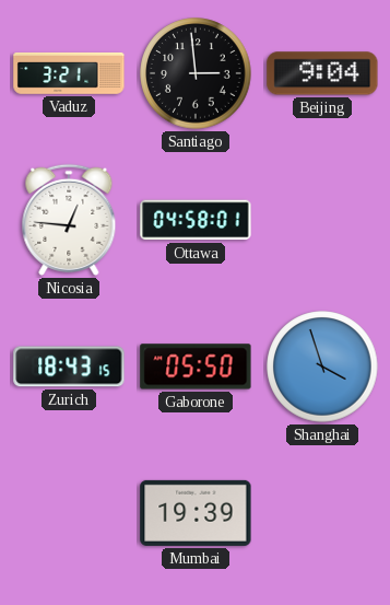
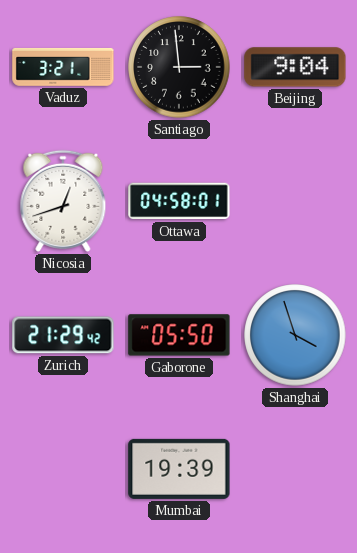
Nicosia: 12:46 -> 12:42
Zurich: 18:43 -> 21:29
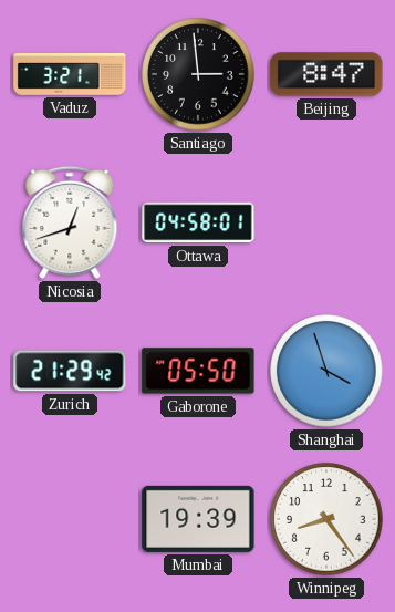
Beijing: 9:04 -> 8:47
Winnipeg: none -> 8:24
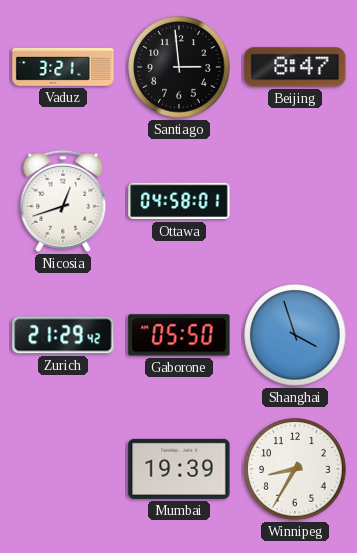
Winnipeg: 8:24 -> 8:35
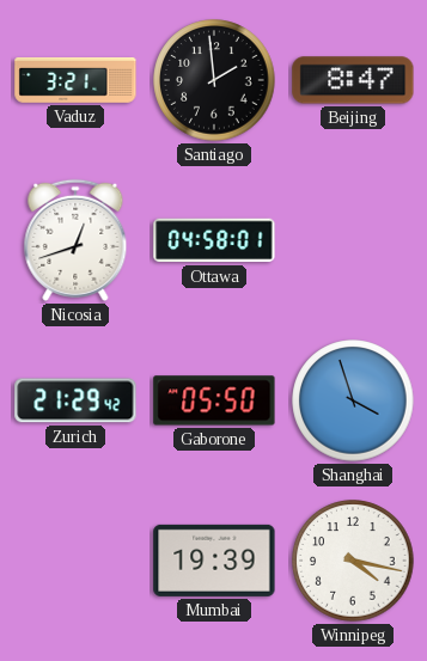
Santiago: 2:59 -> 1:59
Winnipeg: 8:35 -> 4:17
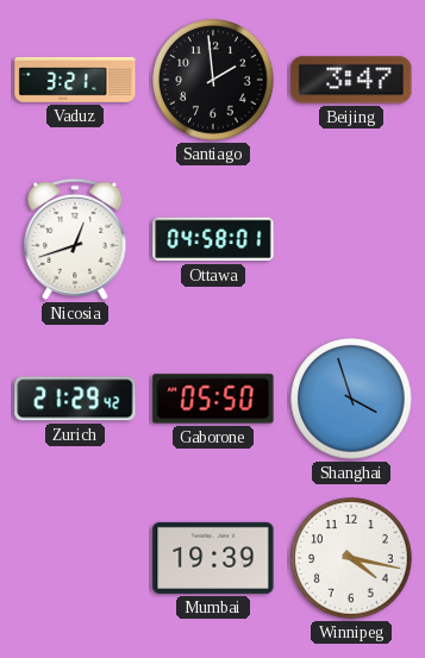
Beijing: 8:47 -> 3:47
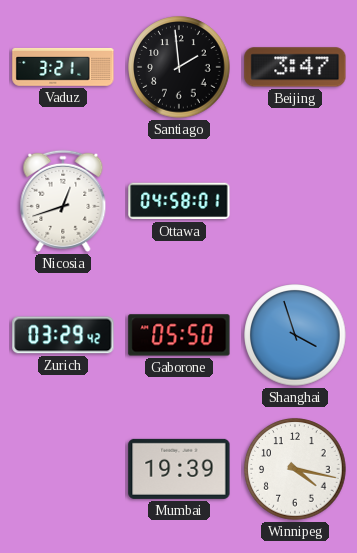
Zurich: 21:29 -> 03:29
